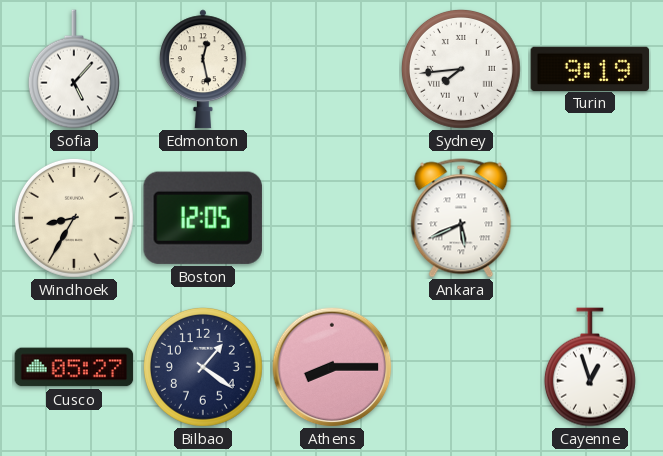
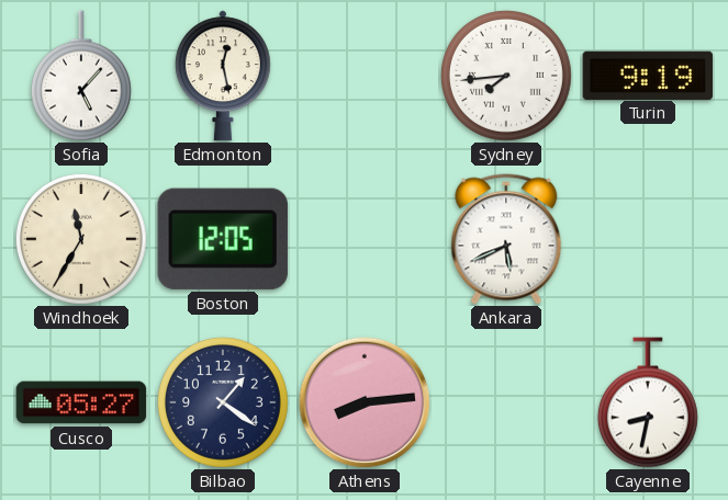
Windhoek: 8:35 -> 11:35
Athens: 8:15 -> 8:14
Cayenne: 12:57 -> 8:32
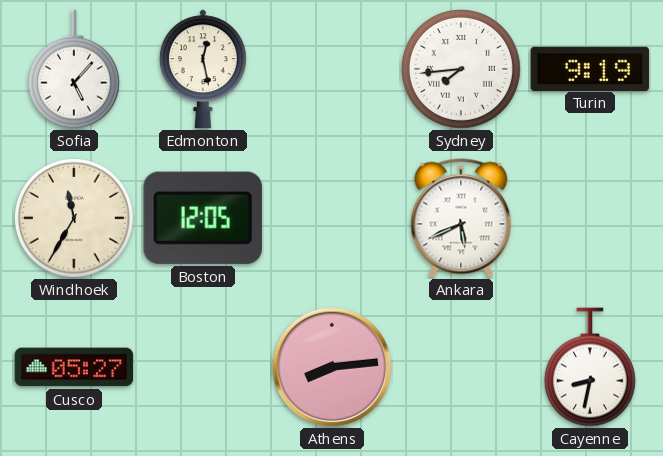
Bilbao: 1:21 -> none
